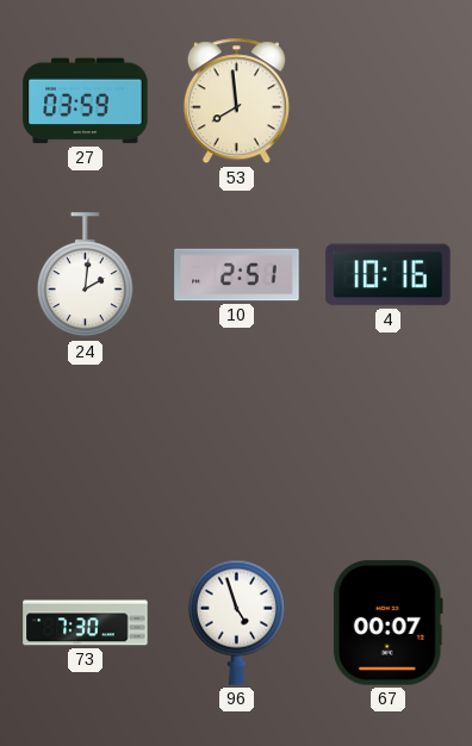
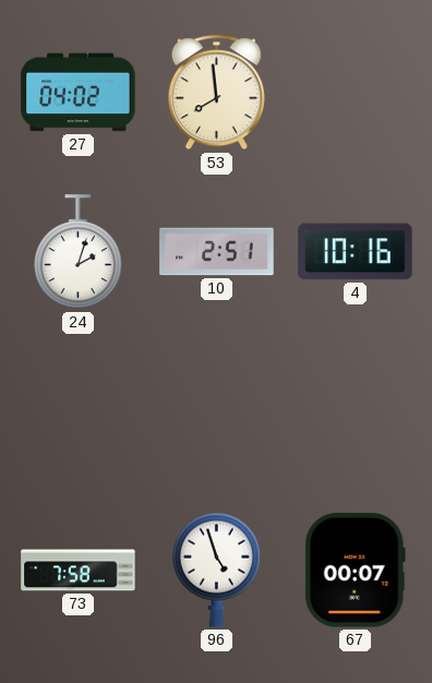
27: 03:59 -> 04:02
24: 2:01 -> 2:03
73: 7:30 -> 7:58
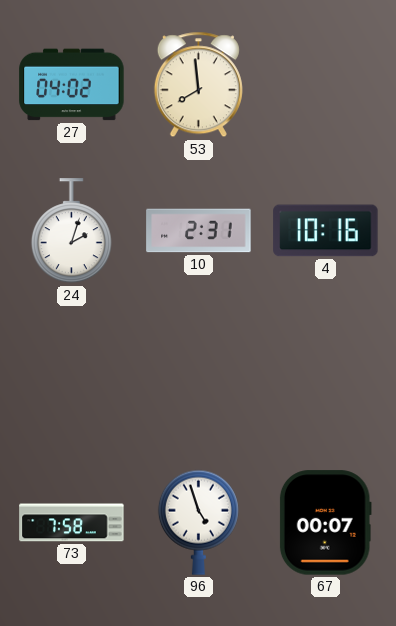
10: 2:51 -> 2:31
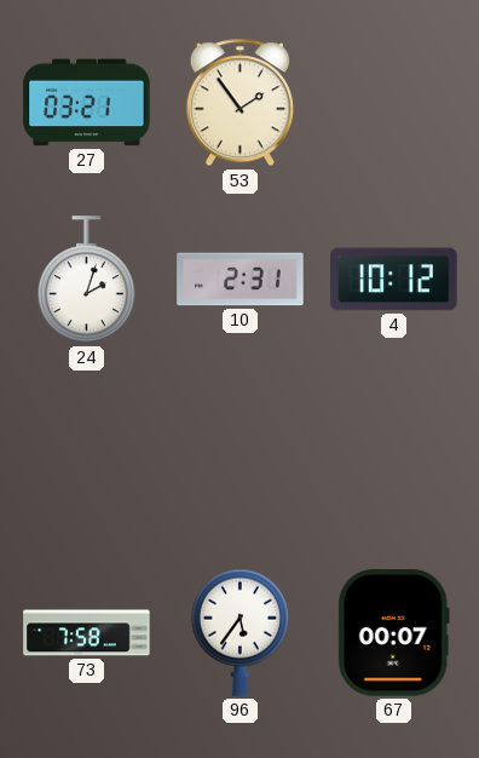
27: 04:02 -> 03:21
53: 7:59 -> 1:54
4: 10:16 -> 10:12
96: 4:57 -> 5:36
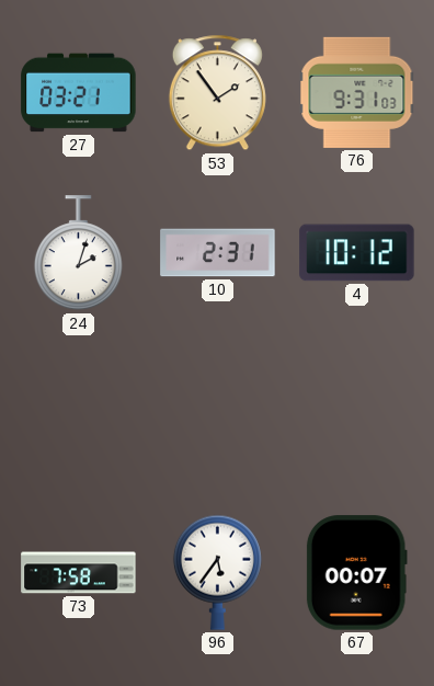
76: none -> 9:31
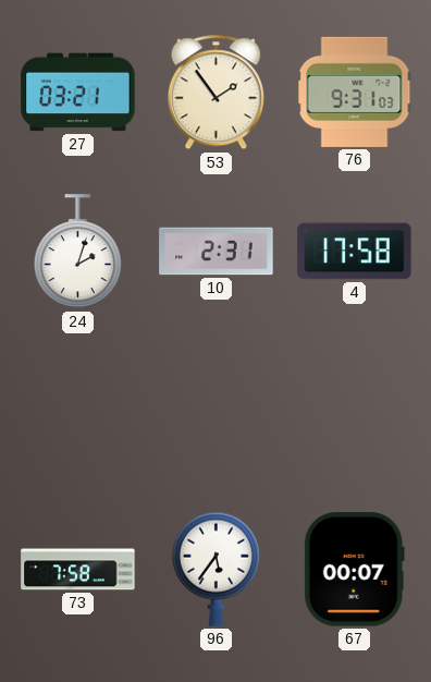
4: 10:12 -> 17:58
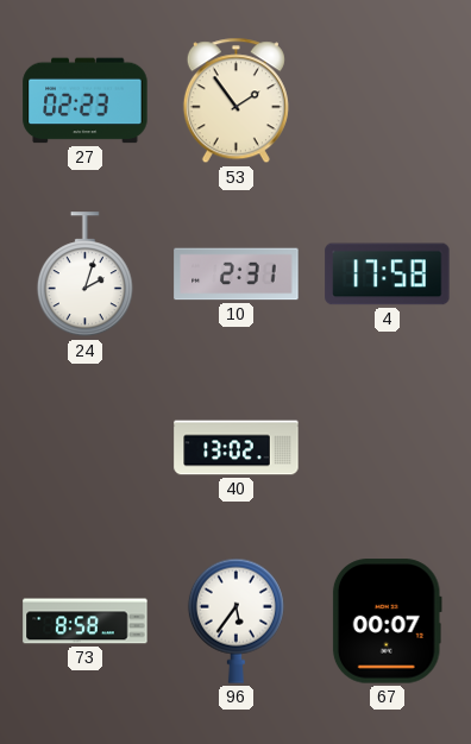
27: 03:21 -> 02:23
76: 9:31 -> none
40: none -> 13:02
73: 7:58 -> 8:58
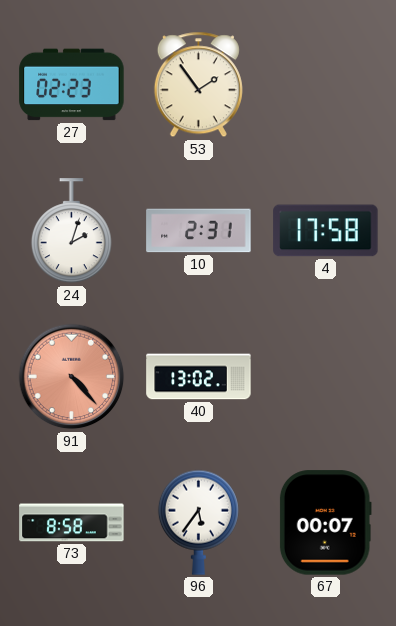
91: none -> 4:23
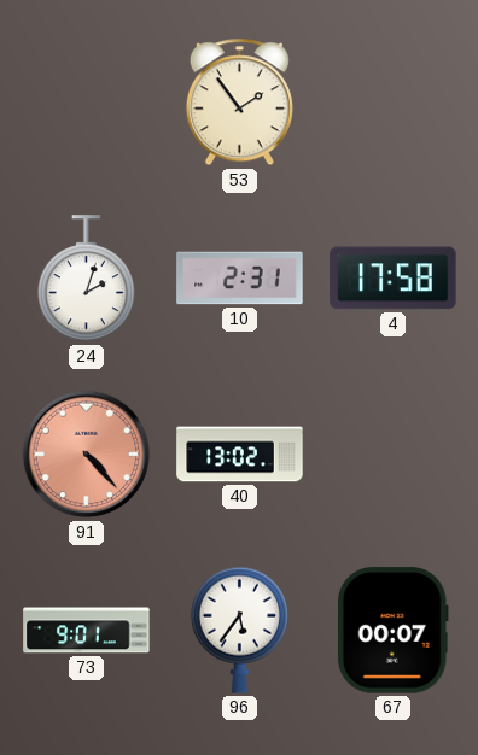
27: 02:23 -> none
73: 8:58 -> 9:01
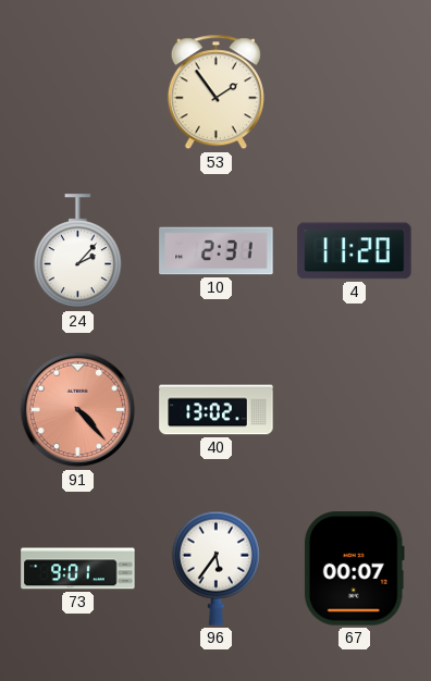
24: 2:03 -> 2:07
4: 17:58 -> 11:20
